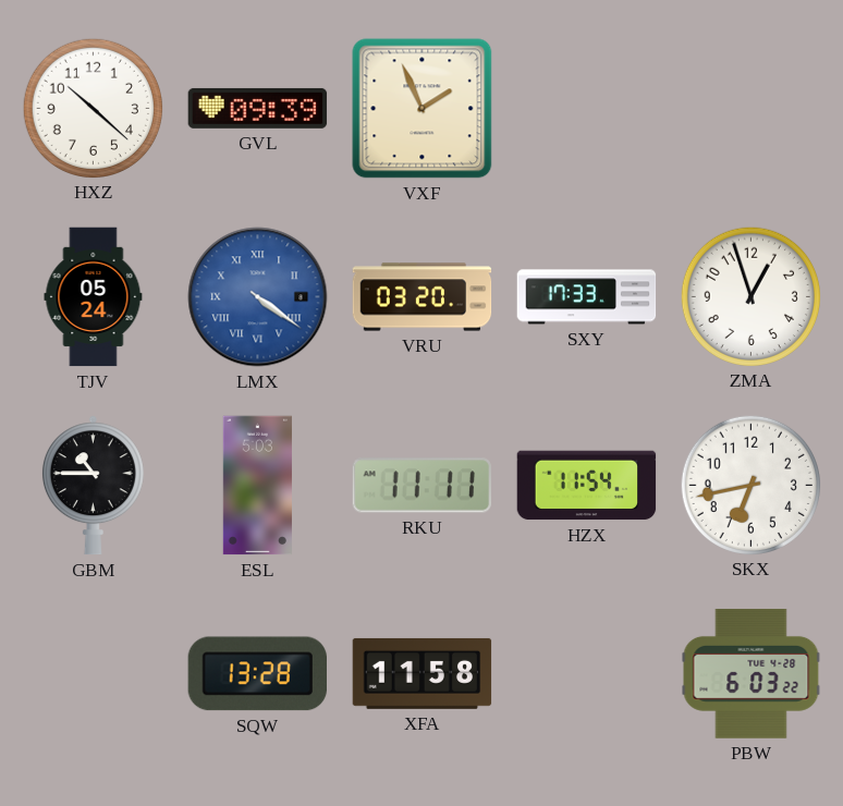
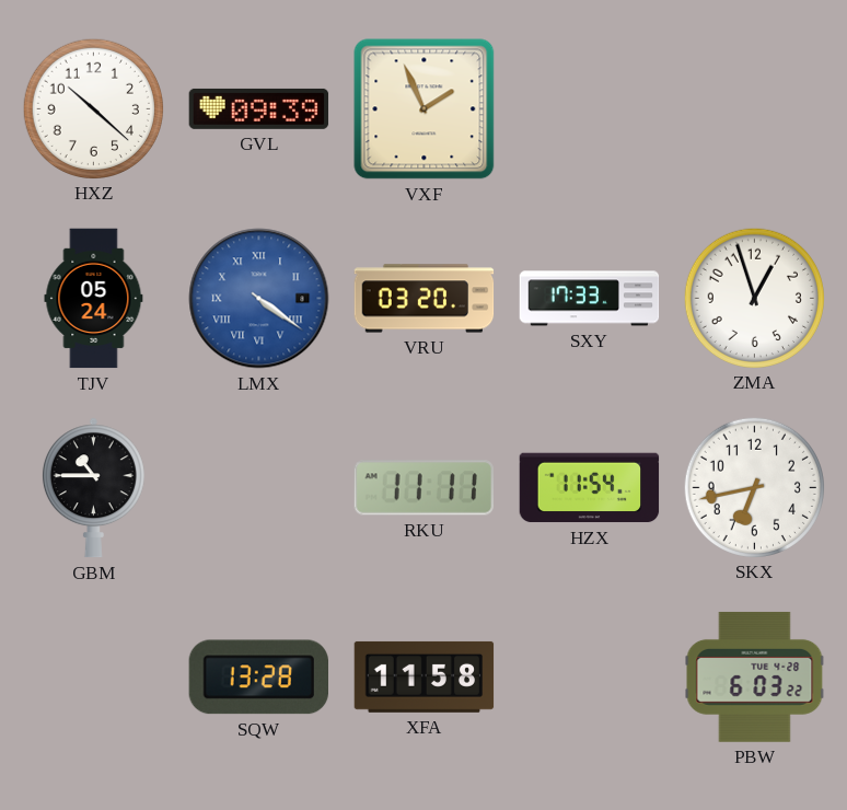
ESL: 5:03 -> none
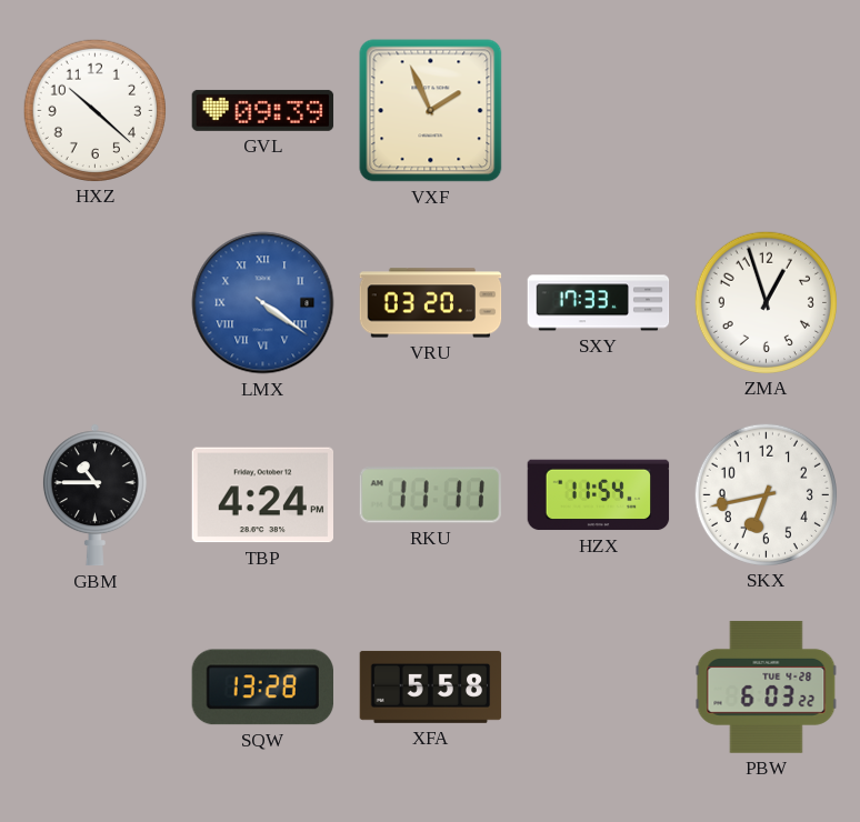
TJV: 05:24 -> none
TBP: none -> 4:24
XFA: 11:58 -> 5:58
